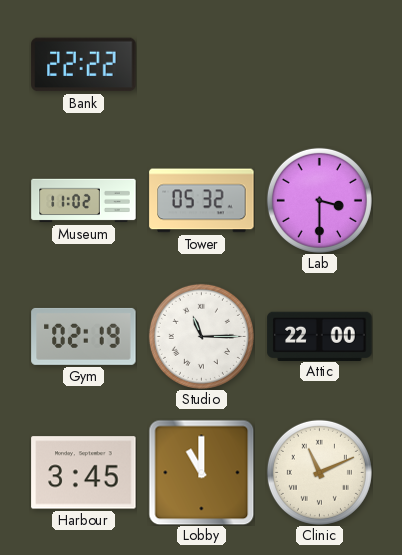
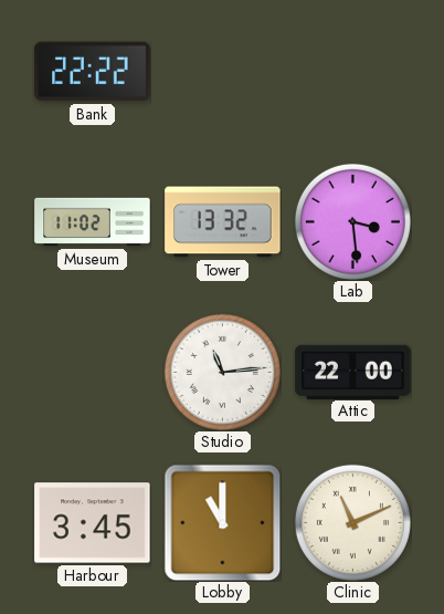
Tower: 05:32 -> 13:32
Lab: 3:30 -> 3:29
Gym: 02:19 -> none
Studio: 11:15 -> 11:14
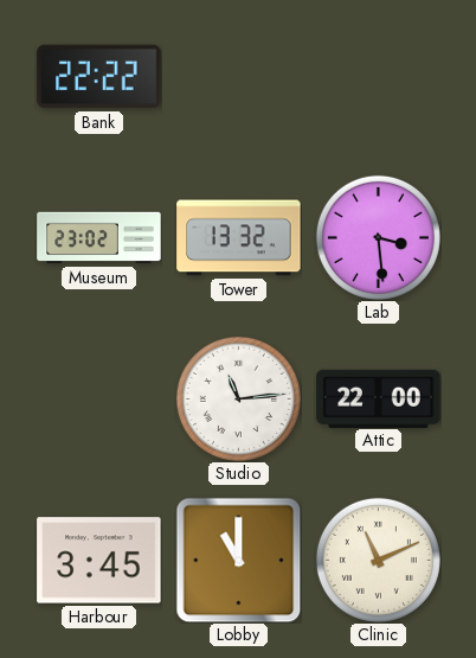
Museum: 11:02 -> 23:02
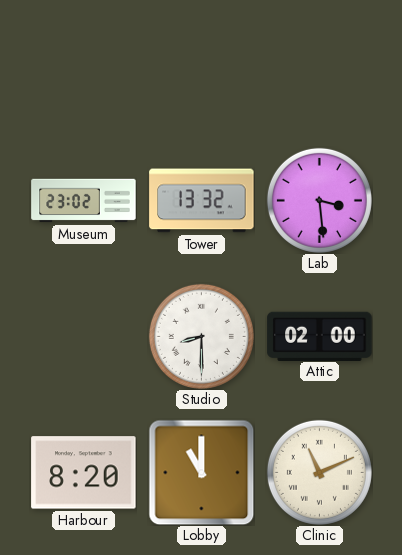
Bank: 22:22 -> none
Studio: 11:14 -> 8:30
Attic: 22:00 -> 02:00
Harbour: 3:45 -> 8:20
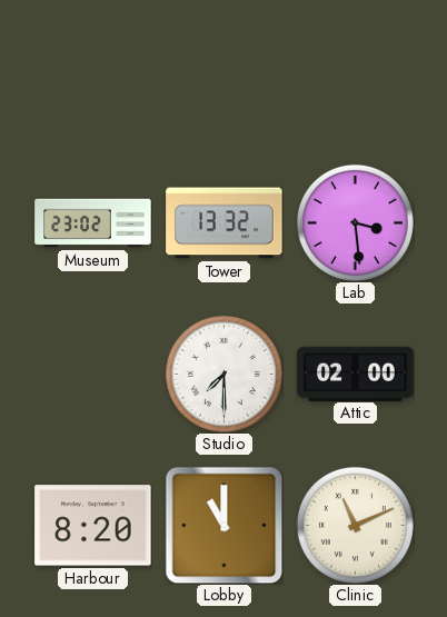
Studio: 8:30 -> 7:30
